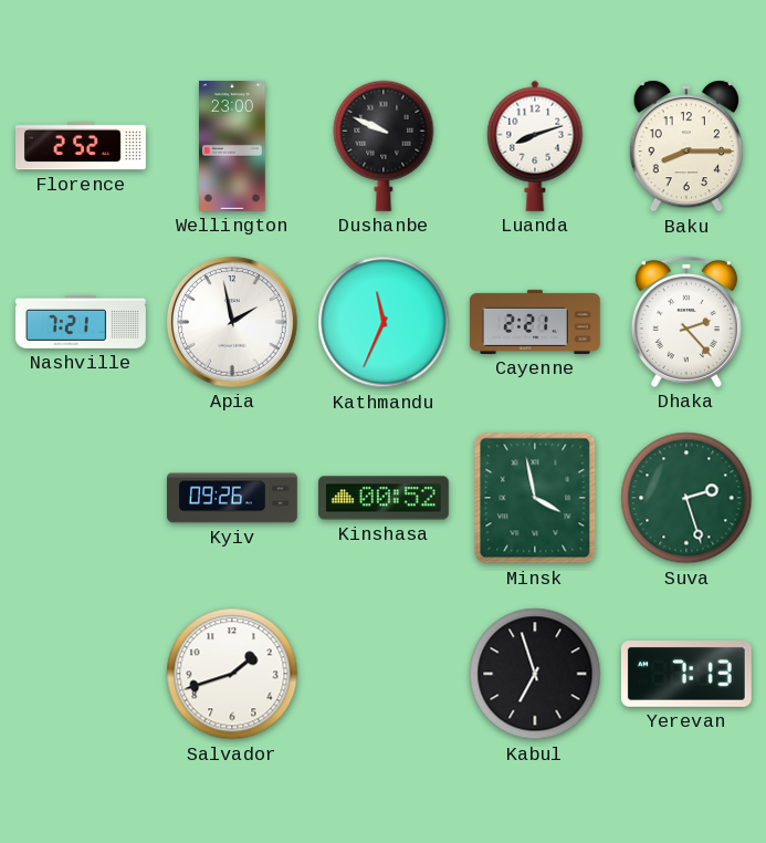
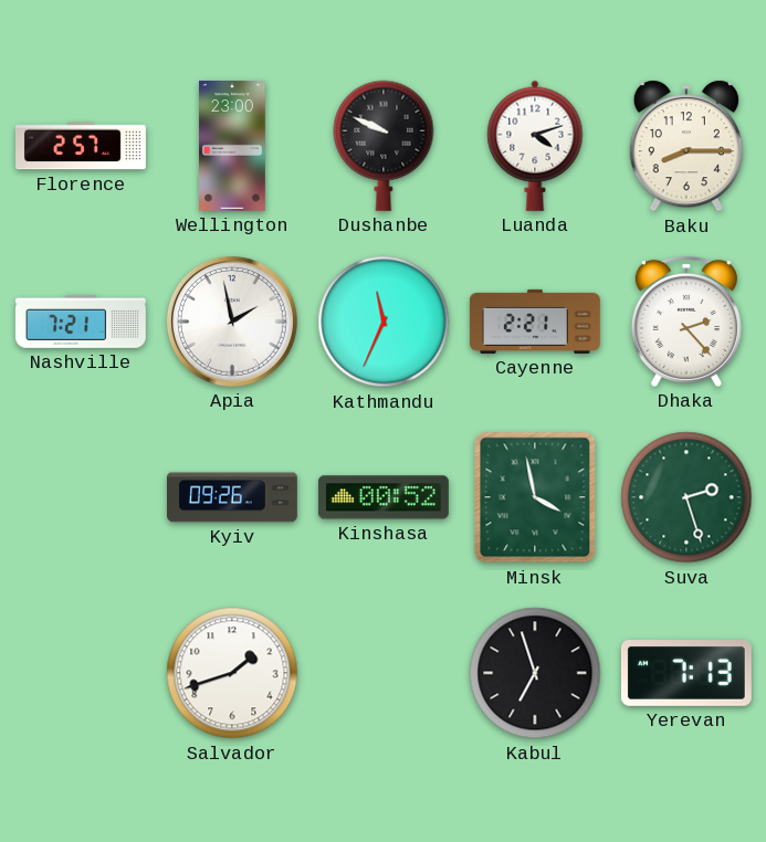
Florence: 2:52 -> 2:57
Luanda: 8:12 -> 4:12
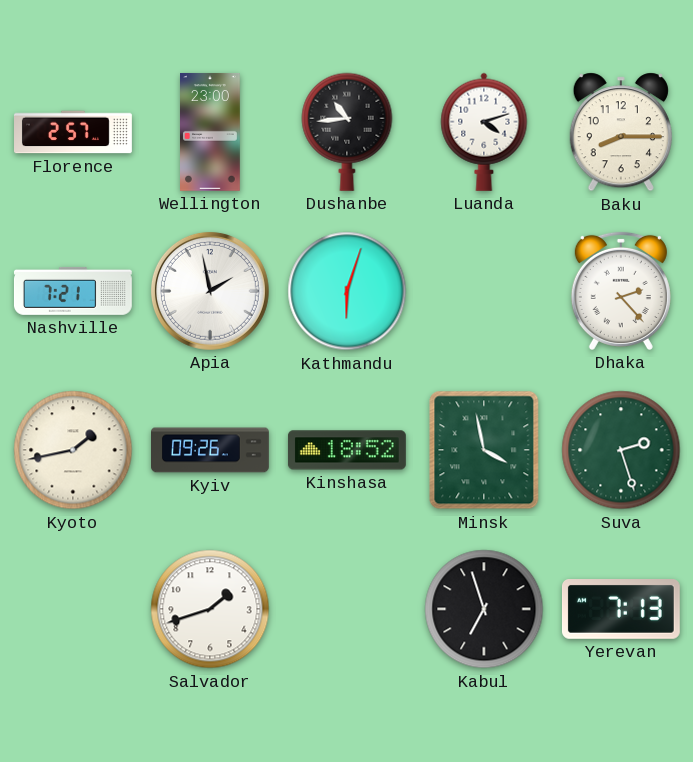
Dushanbe: 9:49 -> 10:44
Kathmandu: 11:34 -> 6:03
Cayenne: 2:21 -> none
Kyoto: none -> 1:43
Kinshasa: 00:52 -> 18:52
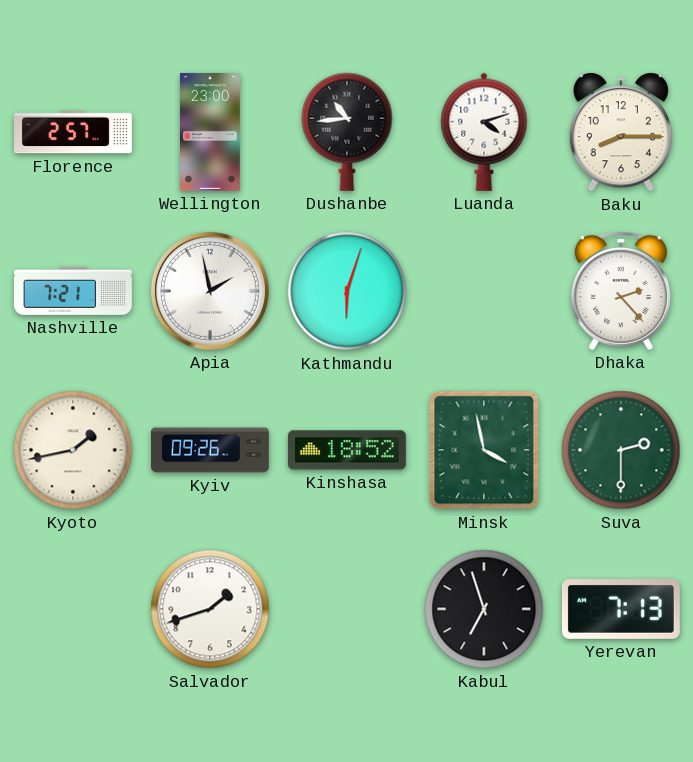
Suva: 2:27 -> 2:30
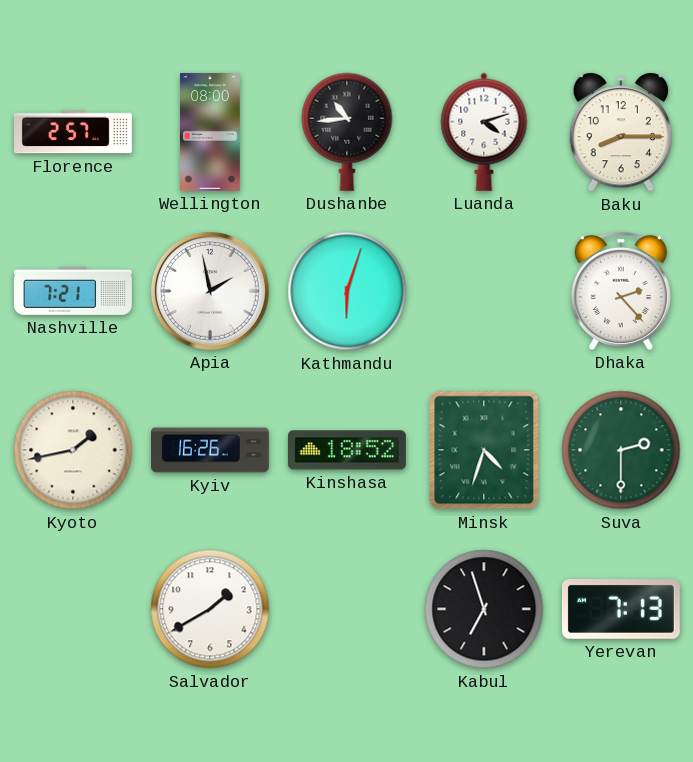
Wellington: 23:00 -> 08:00
Kyiv: 09:26 -> 16:26
Minsk: 3:58 -> 4:33
Salvador: 1:42 -> 1:40
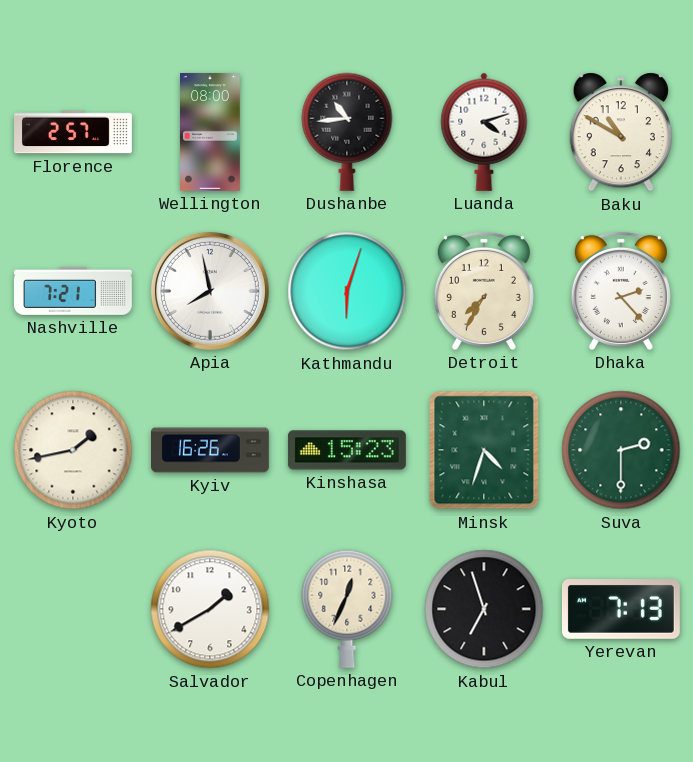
Baku: 8:15 -> 10:50
Apia: 1:58 -> 7:58
Detroit: none -> 7:35
Kinshasa: 18:52 -> 15:23
Copenhagen: none -> 12:34
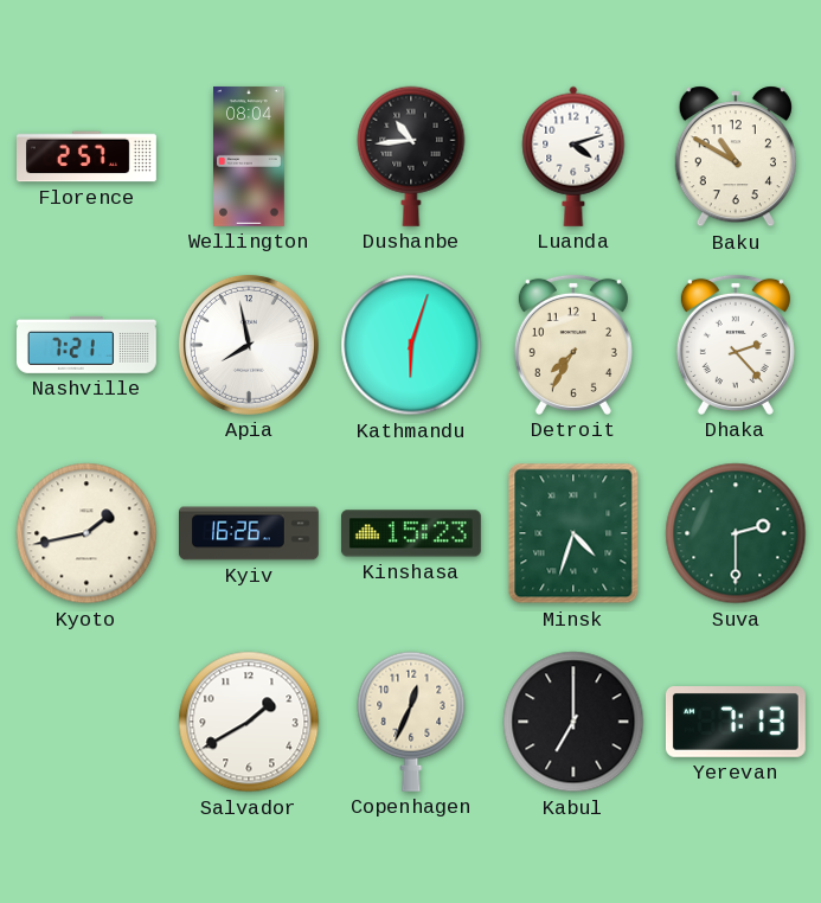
Wellington: 08:00 -> 08:04
Kabul: 6:57 -> 7:00
